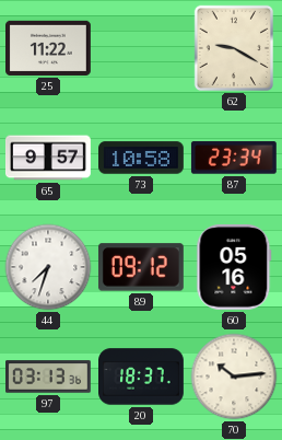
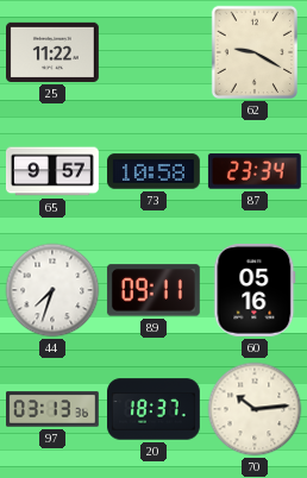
89: 09:12 -> 09:11
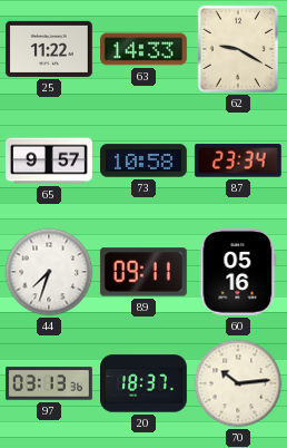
63: none -> 14:33
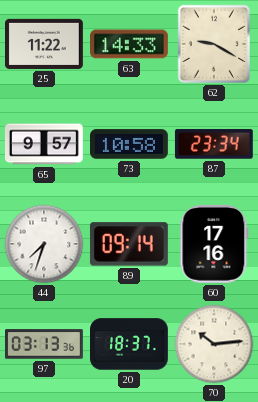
89: 09:11 -> 09:14
60: 05:16 -> 17:16
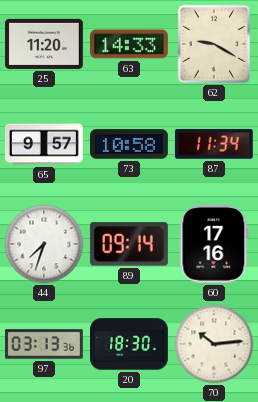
25: 11:22 -> 11:20
87: 23:34 -> 11:34
20: 18:37 -> 18:30
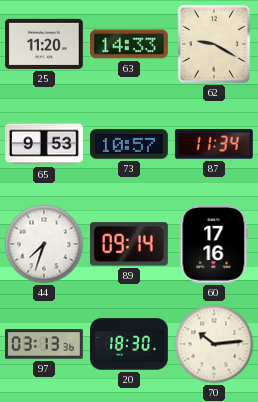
65: 9:57 -> 9:53
73: 10:58 -> 10:57
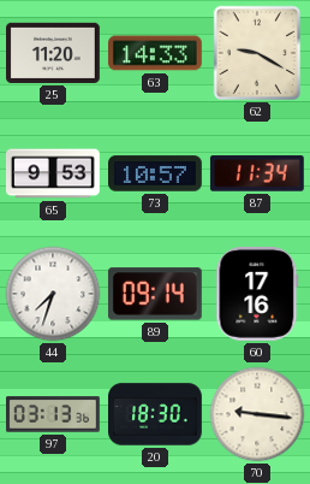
70: 10:14 -> 9:16
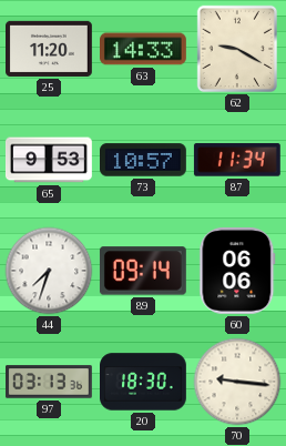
60: 17:16 -> 06:06
